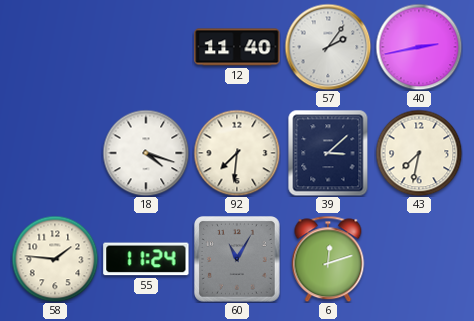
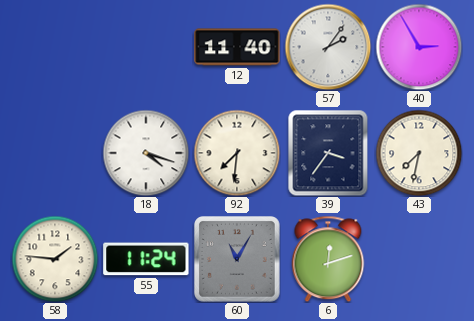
40: 2:43 -> 2:55
39: 3:08 -> 3:36
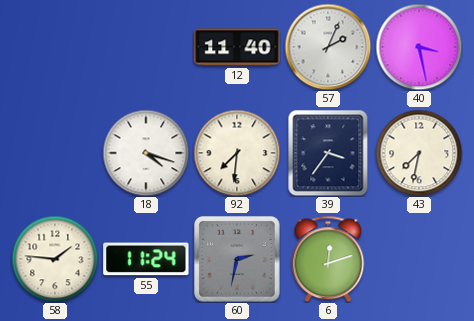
57: 2:06 -> 2:04
40: 2:55 -> 3:28
60: 11:05 -> 2:32
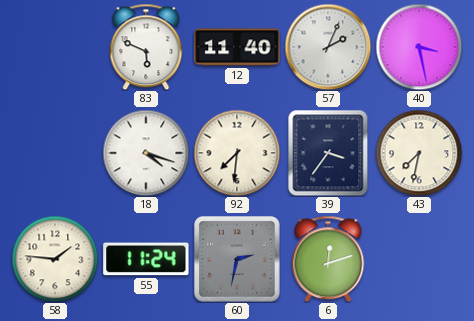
83: none -> 5:49
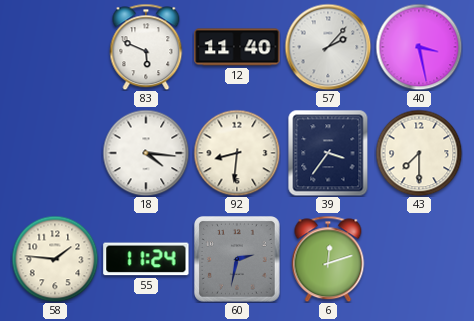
57: 2:04 -> 2:07
18: 4:18 -> 4:16
92: 7:31 -> 8:31
43: 7:32 -> 7:30
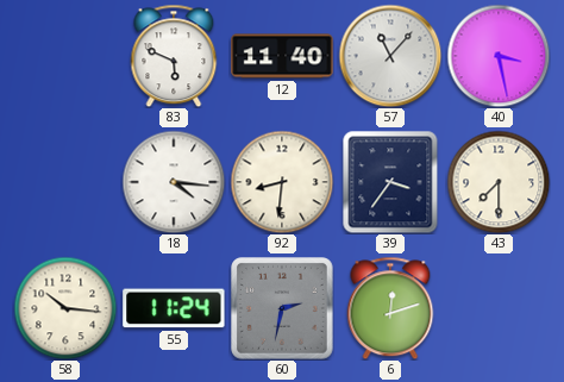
57: 2:07 -> 11:07
58: 1:46 -> 10:16
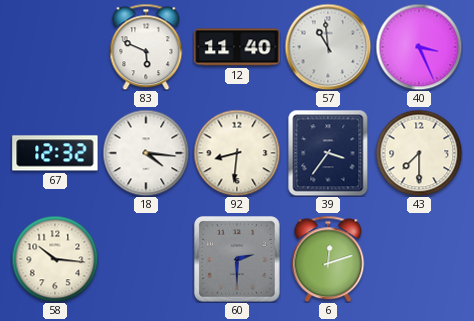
57: 11:07 -> 10:59
40: 3:28 -> 3:26
67: none -> 12:32
55: 11:24 -> none
60: 2:32 -> 2:30
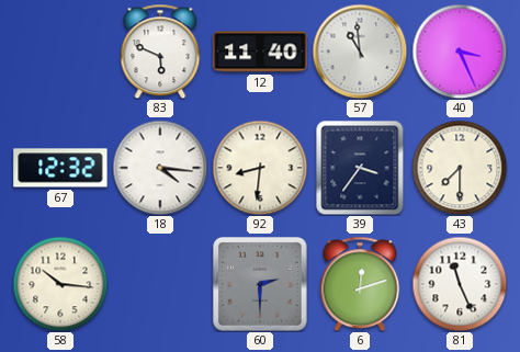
81: none -> 11:26
